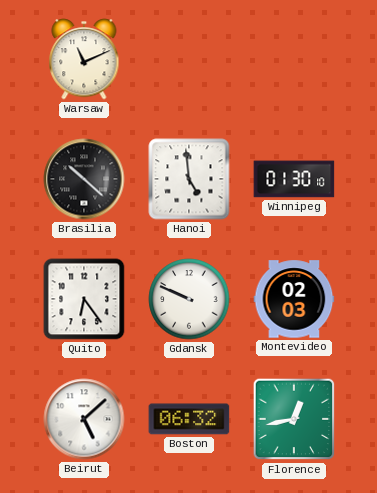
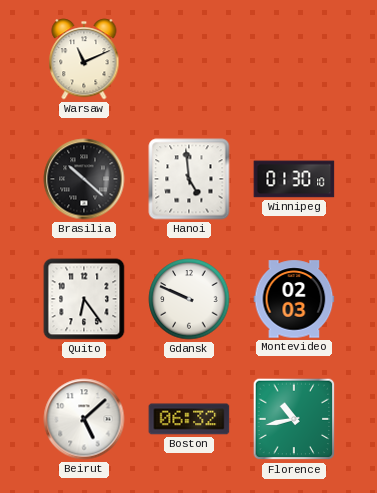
Florence: 12:43 -> 10:43
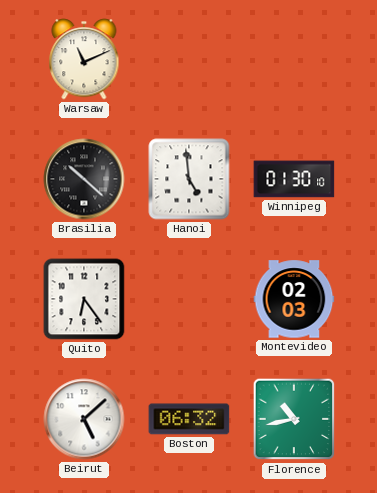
Gdansk: 9:49 -> none
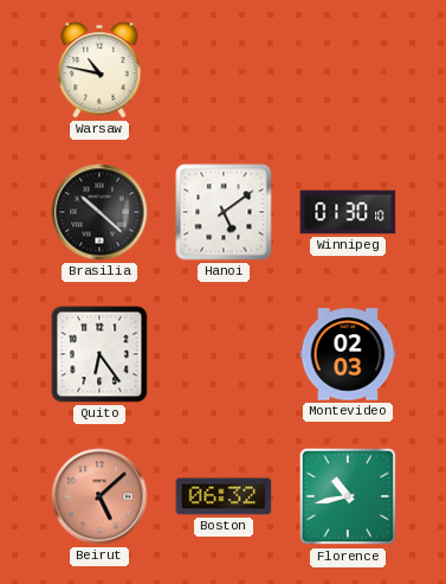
Warsaw: 11:11 -> 10:47
Hanoi: 4:59 -> 5:09
Beirut dial: white -> salmon
